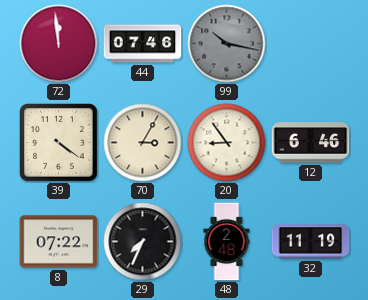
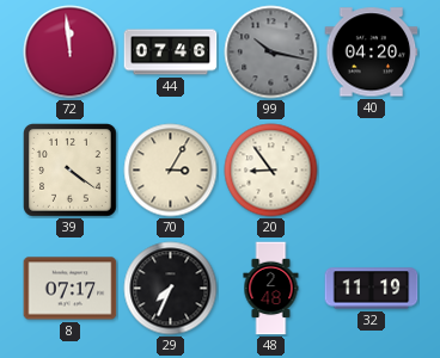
40: none -> 04:20
12: 6:46 -> none
8: 07:22 -> 07:17
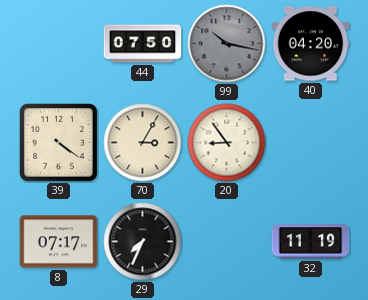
72: 11:59 -> none
44: 07:46 -> 07:50
48: 2:48 -> none
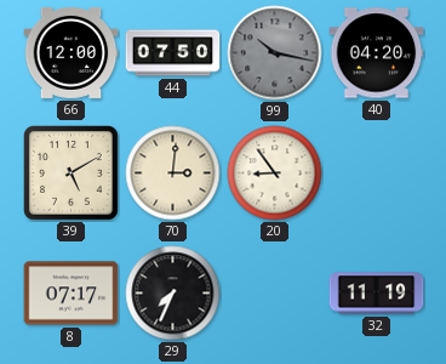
66: none -> 12:00
39: 4:21 -> 5:10
70: 3:05 -> 3:01
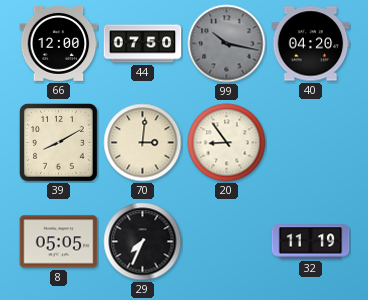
39: 5:10 -> 8:10
8: 07:17 -> 05:05
